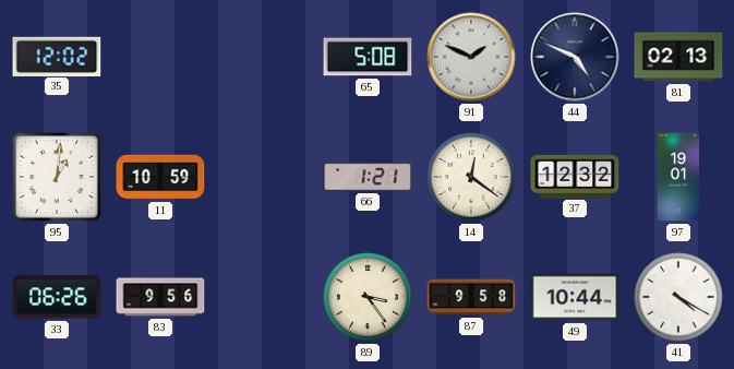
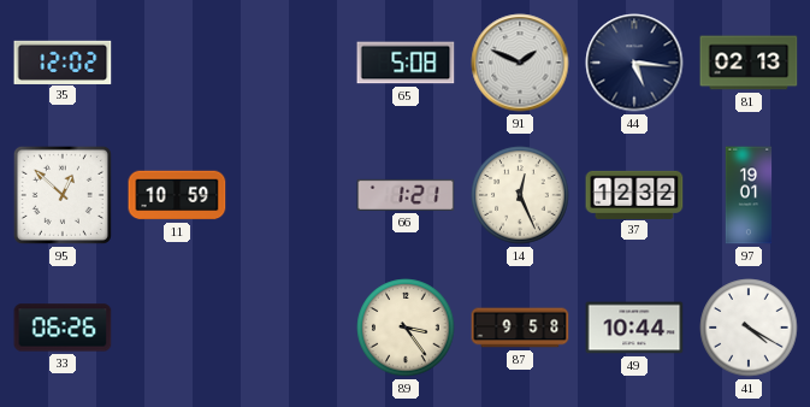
44: 4:49 -> 5:16
95: 1:01 -> 12:52
14: 12:21 -> 12:26
83: 9:56 -> none
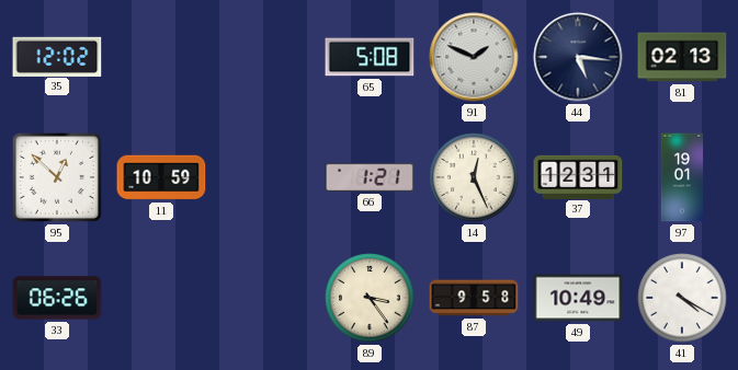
37: 12:32 -> 12:31
49: 10:44 -> 10:49
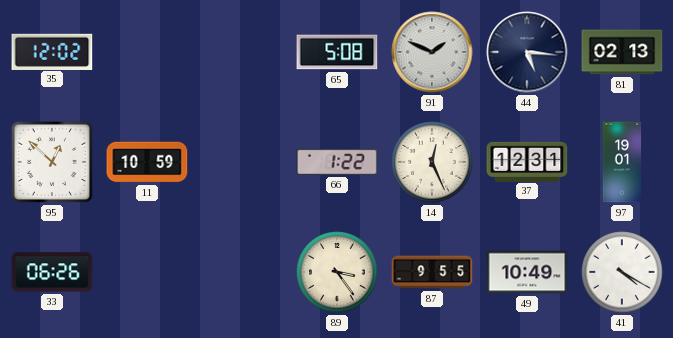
66: 1:21 -> 1:22
87: 9:58 -> 9:55
